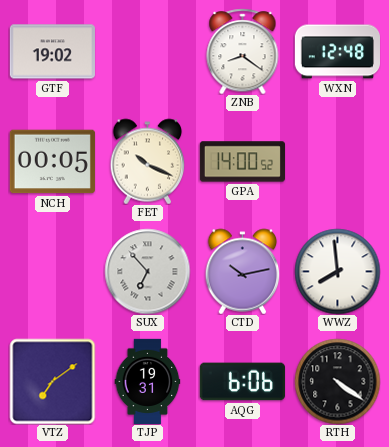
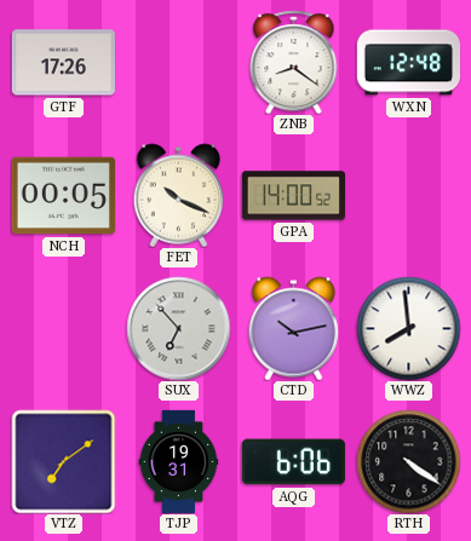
GTF: 19:02 -> 17:26
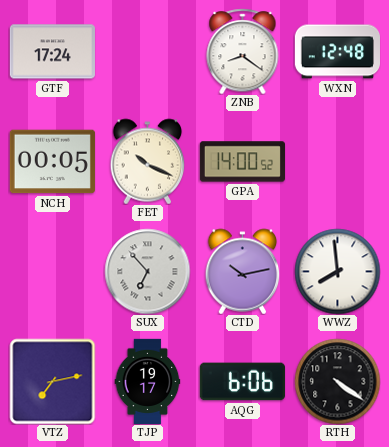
GTF: 17:26 -> 17:24
VTZ: 7:09 -> 7:13
TJP: 19:31 -> 19:17
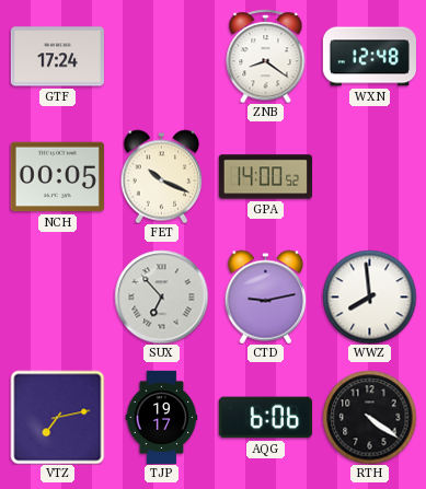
CTD: 10:13 -> 9:13
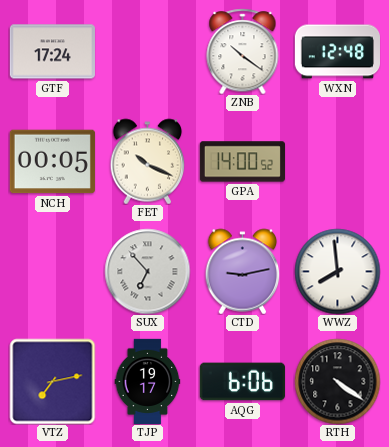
ZNB: 8:21 -> 10:21
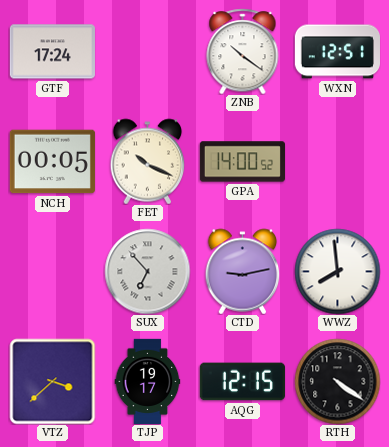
WXN: 12:48 -> 12:51
VTZ: 7:13 -> 3:38
AQG: 6:06 -> 12:15
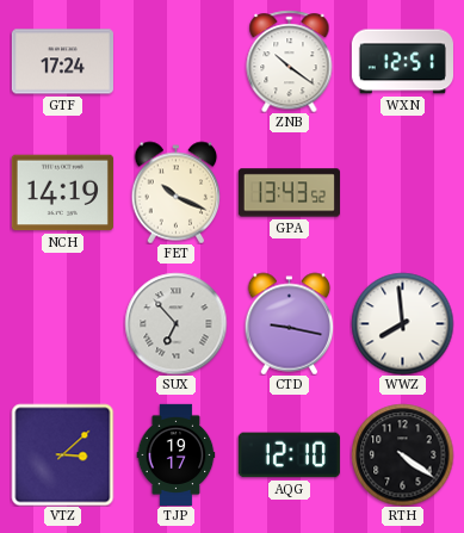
NCH: 00:05 -> 14:19
GPA: 14:00 -> 13:43
CTD: 9:13 -> 9:17
VTZ: 3:38 -> 3:08
AQG: 12:15 -> 12:10
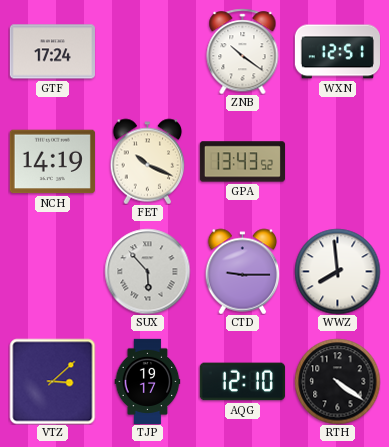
SUX: 6:53 -> 5:53
CTD: 9:17 -> 9:15
